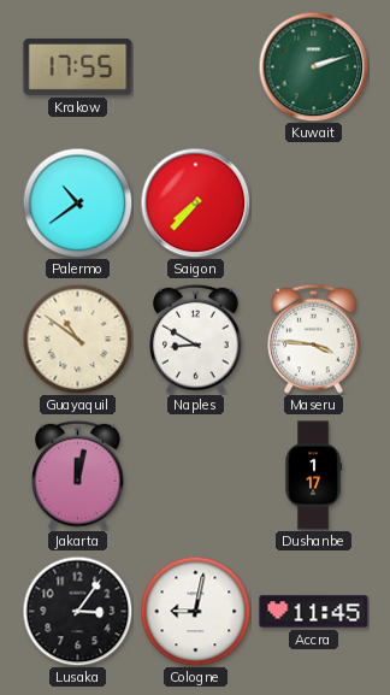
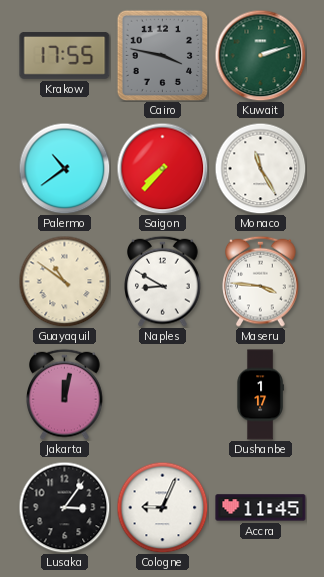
Cairo: none -> 3:47
Monaco: none -> 11:25
Cologne: 9:02 -> 9:04
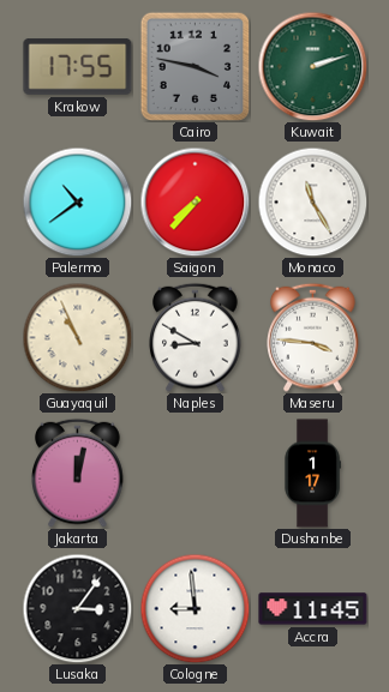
Guayaquil: 10:51 -> 10:56
Cologne: 9:04 -> 8:59
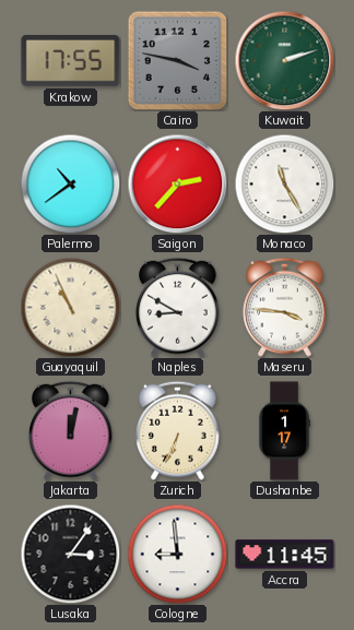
Saigon: 7:37 -> 2:37
Zurich: none -> 6:34
